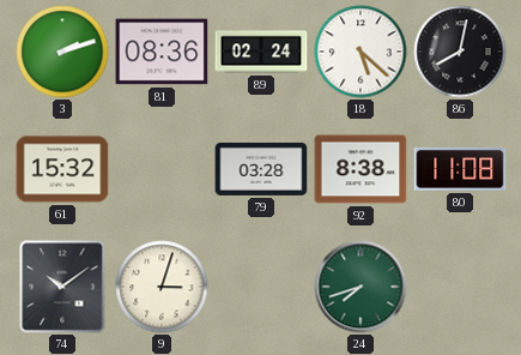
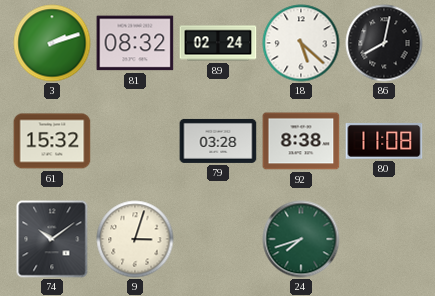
81: 08:36 -> 08:32
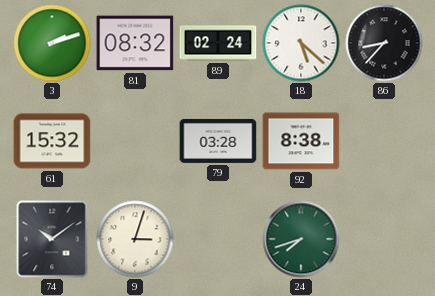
86: 8:02 -> 8:37
80: 11:08 -> none
